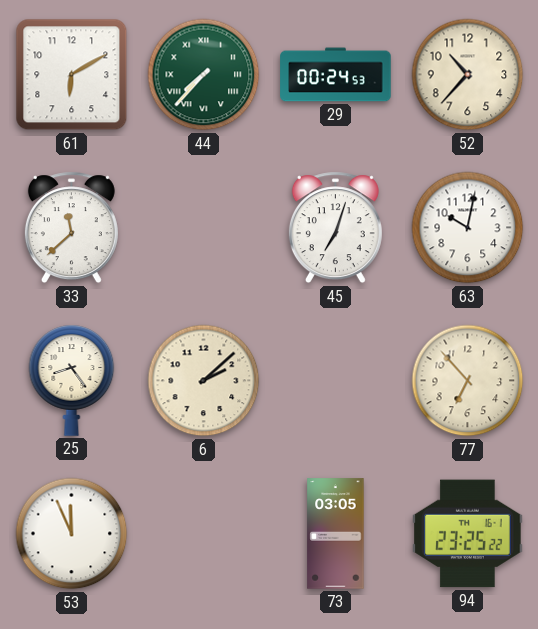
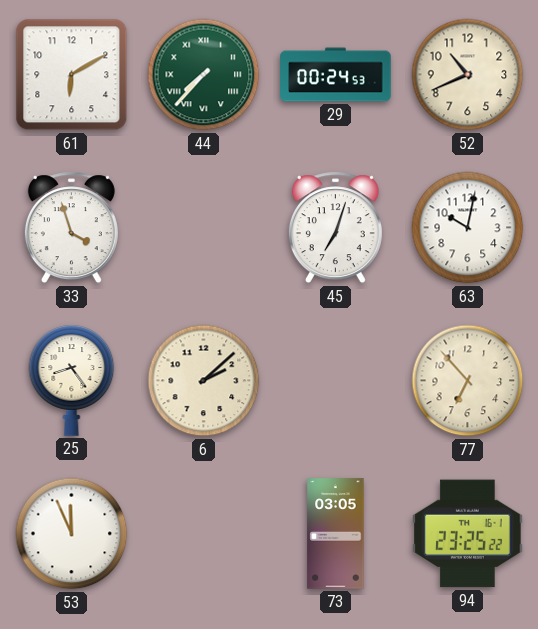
52: 10:37 -> 10:41
33: 11:38 -> 3:57
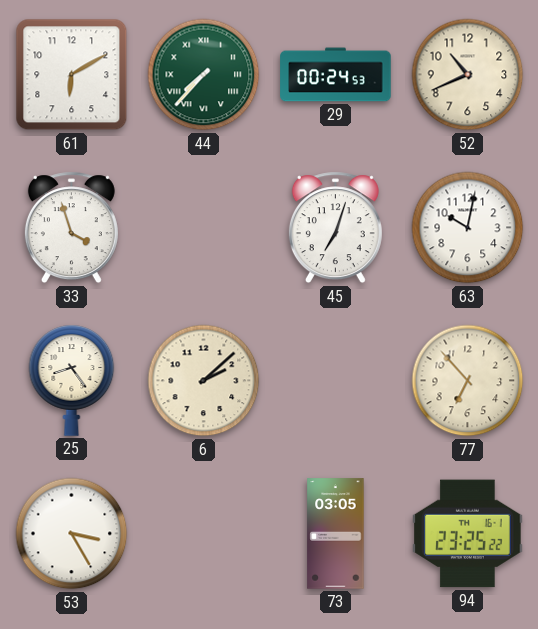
53: 11:56 -> 3:25
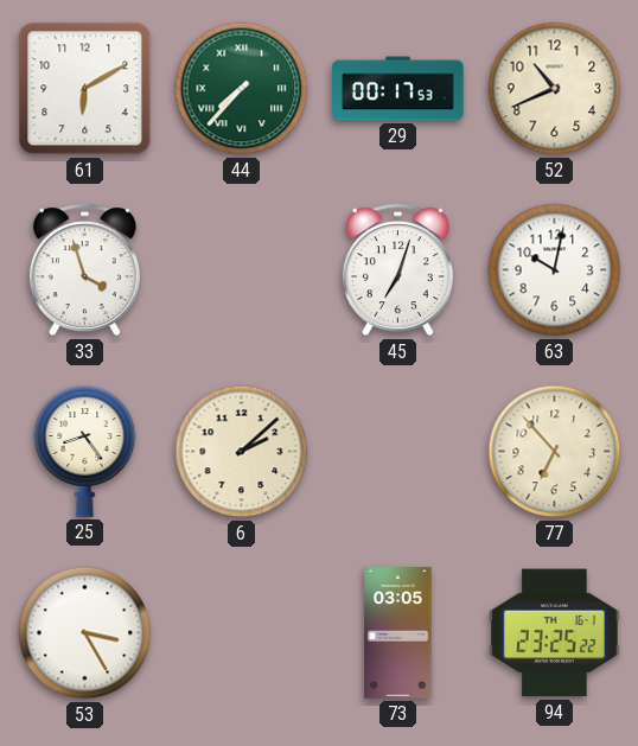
29: 00:24 -> 00:17
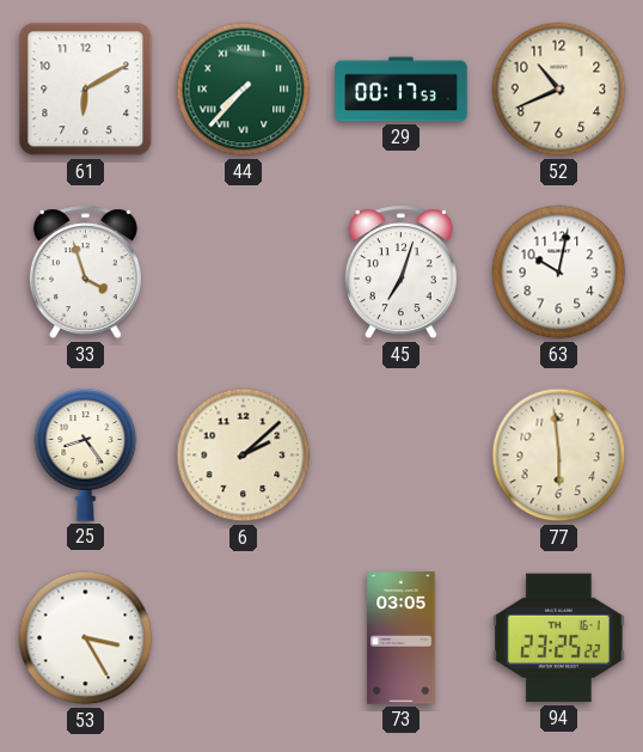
77: 6:53 -> 5:59
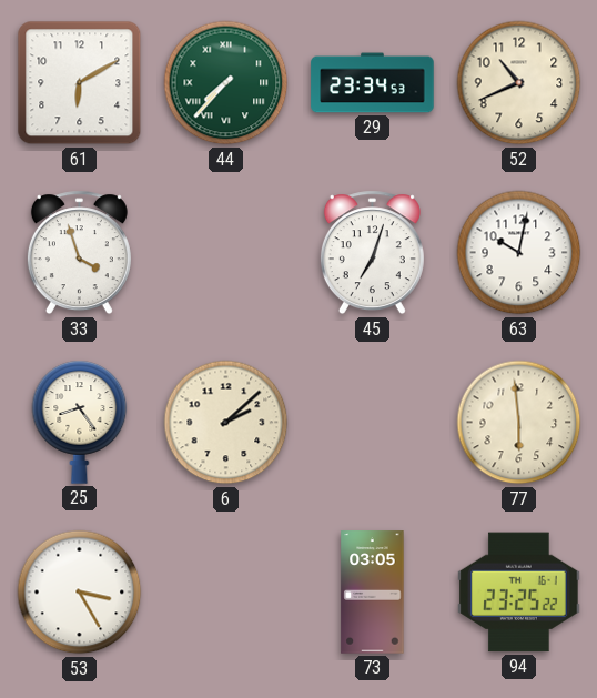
29: 00:17 -> 23:34
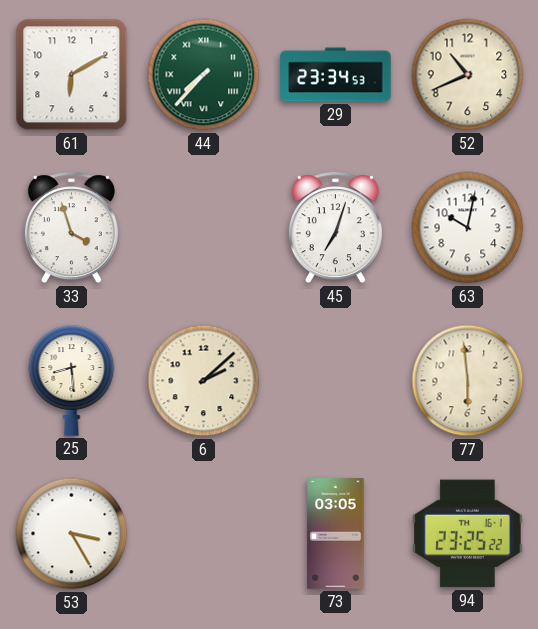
25: 8:24 -> 8:29
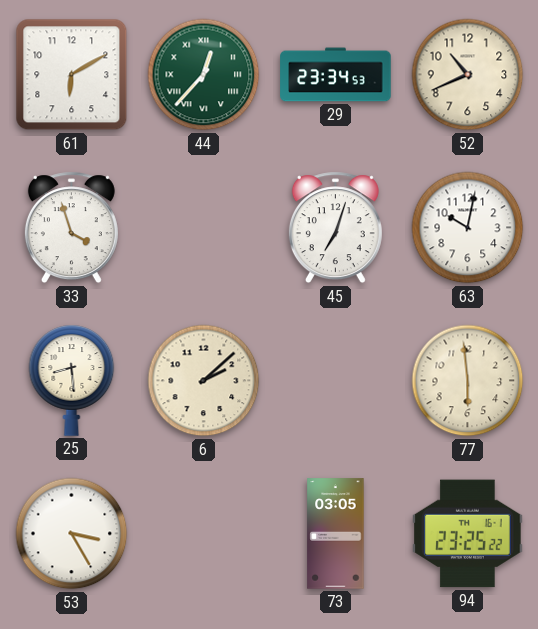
44: 7:37 -> 12:37
